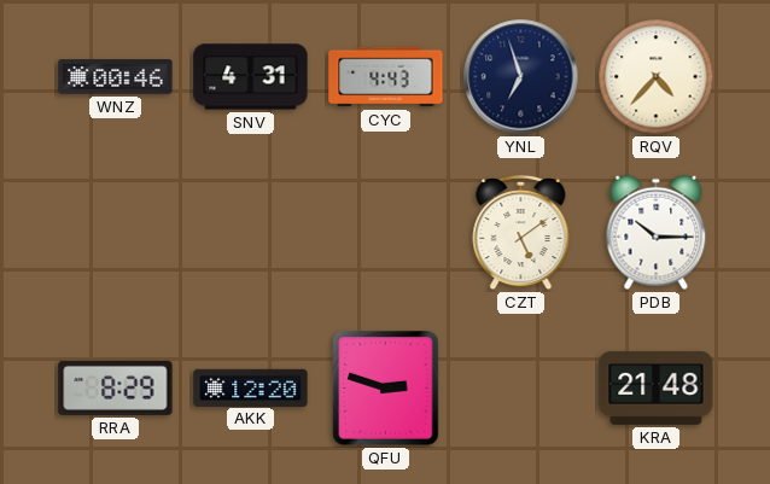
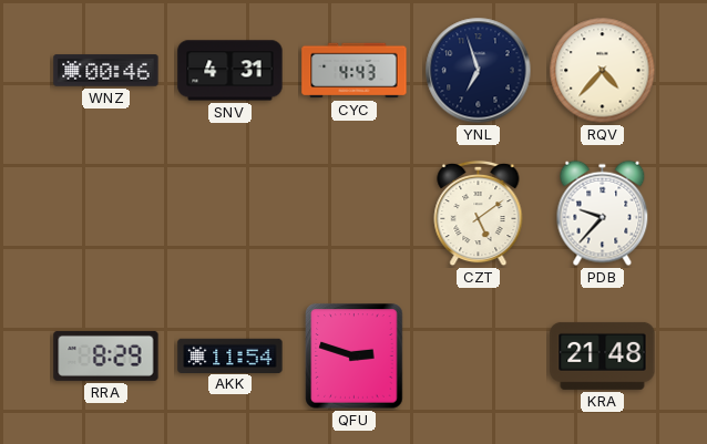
PDB: 10:15 -> 9:37
AKK: 12:20 -> 11:54
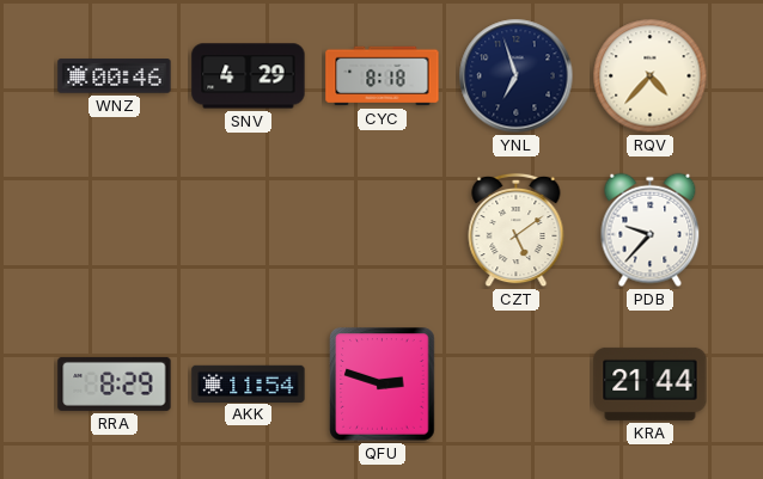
SNV: 4:31 -> 4:29
CYC: 4:43 -> 8:18
KRA: 21:48 -> 21:44
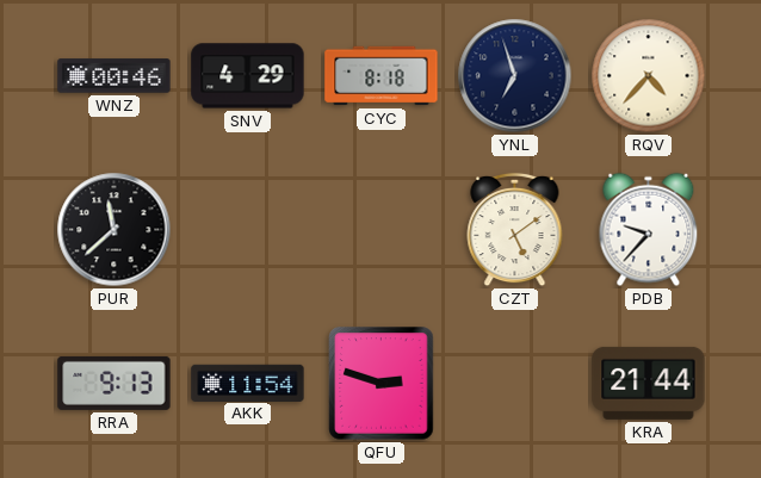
PUR: none -> 11:38
RRA: 8:29 -> 9:13
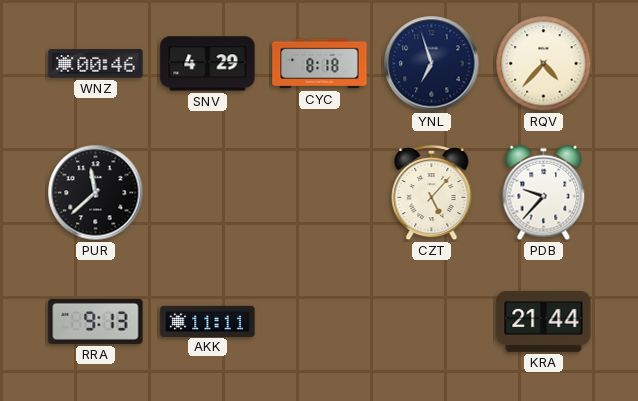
CZT: 5:09 -> 5:07
AKK: 11:54 -> 11:11
QFU: 2:48 -> none
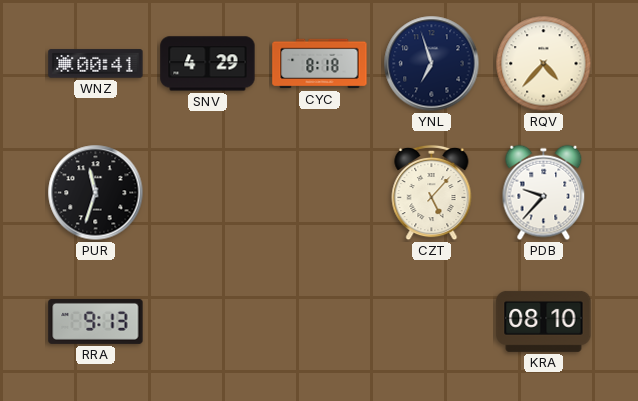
WNZ: 00:46 -> 00:41
PUR: 11:38 -> 11:33
AKK: 11:11 -> none
KRA: 21:44 -> 08:10
